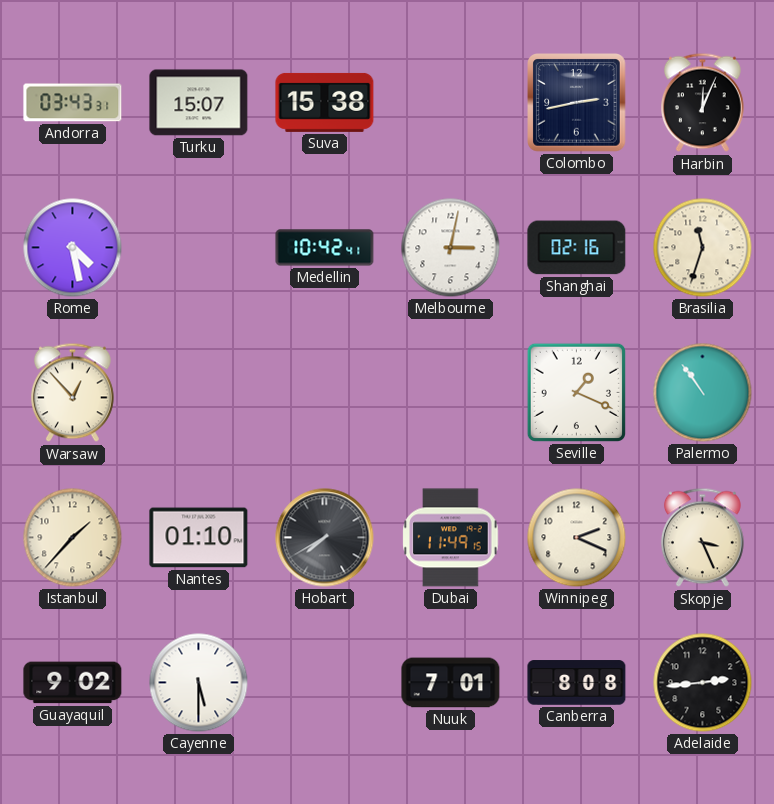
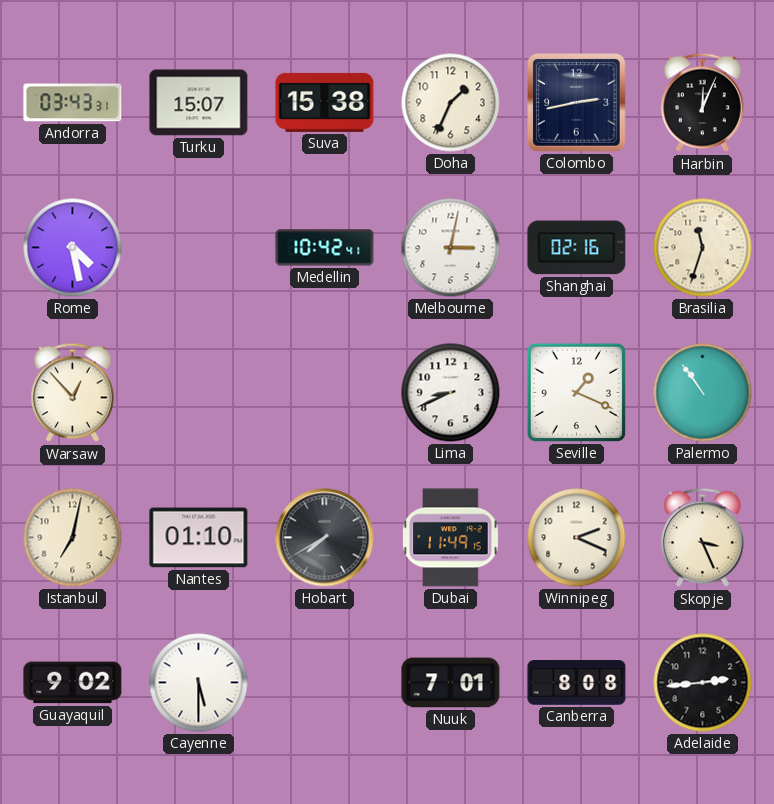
Doha: none -> 1:34
Lima: none -> 8:41
Istanbul: 1:37 -> 7:02
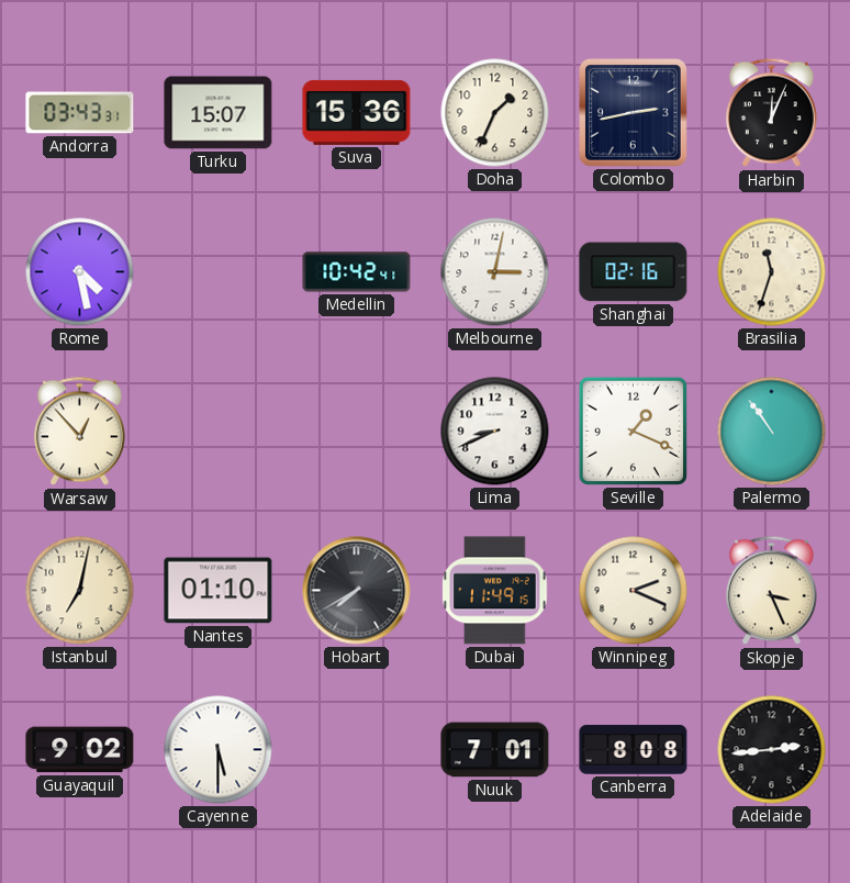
Suva: 15:38 -> 15:36
